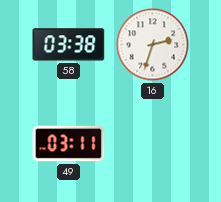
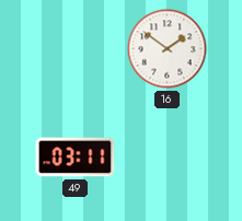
58: 03:38 -> none
16: 2:33 -> 1:51
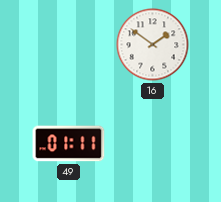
49: 03:11 -> 01:11
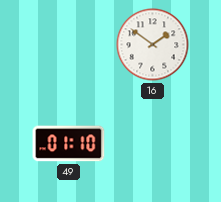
49: 01:11 -> 01:10
